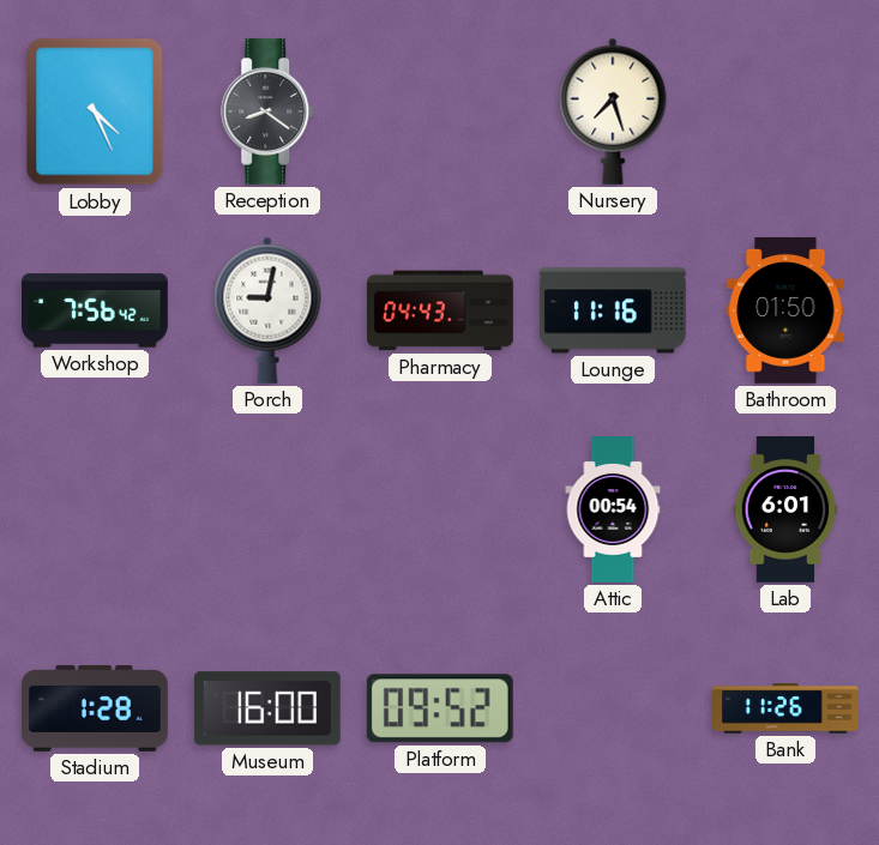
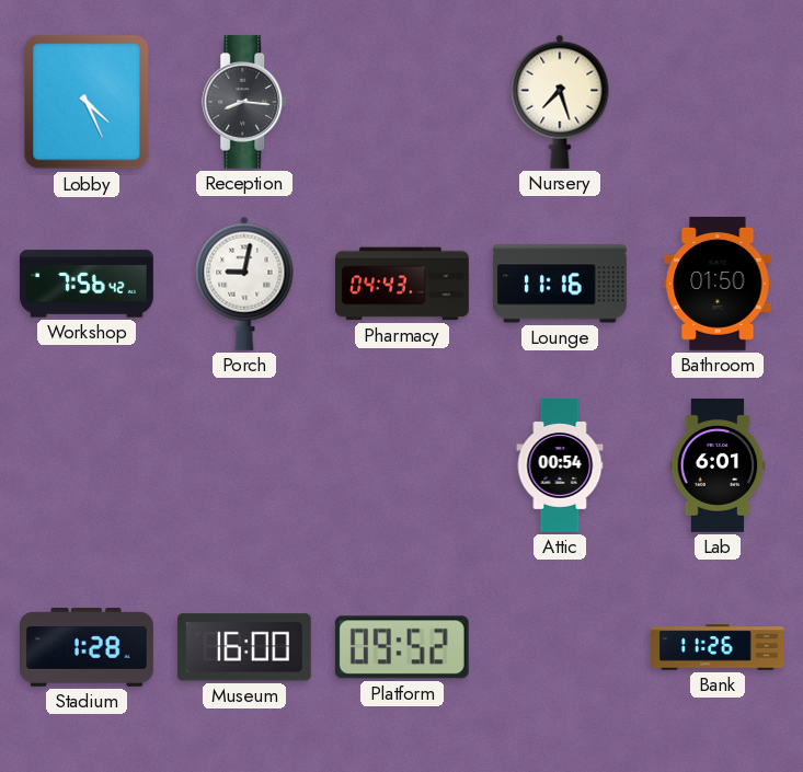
Reception: 8:21 -> 8:16
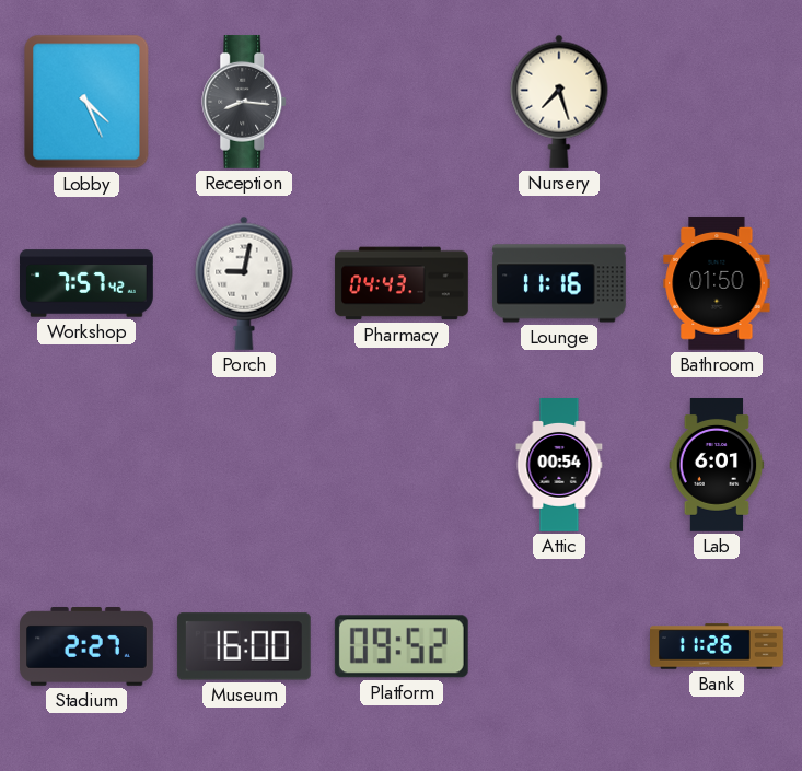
Workshop: 7:56 -> 7:57
Stadium: 1:28 -> 2:27
